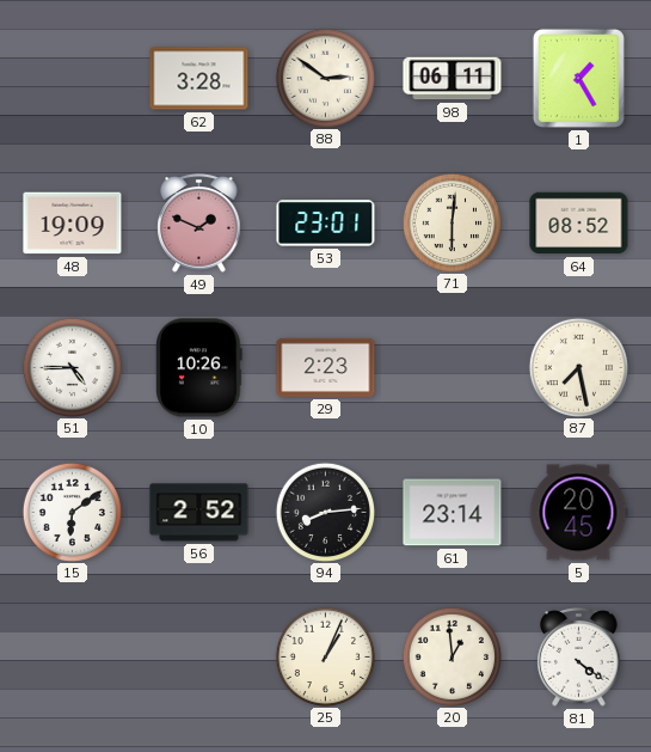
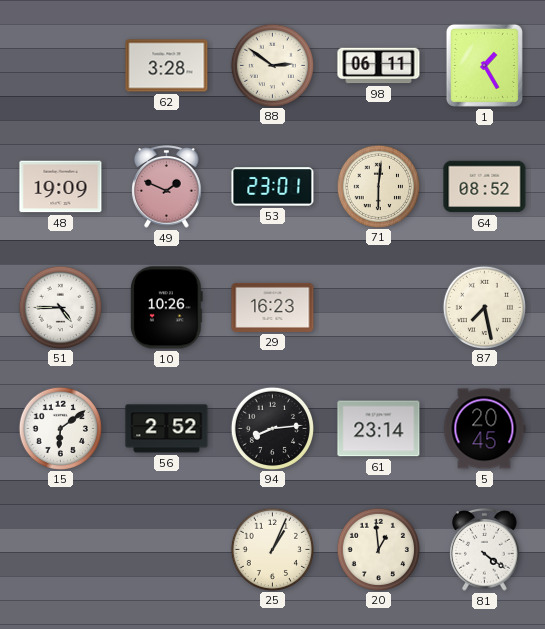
29: 2:23 -> 16:23
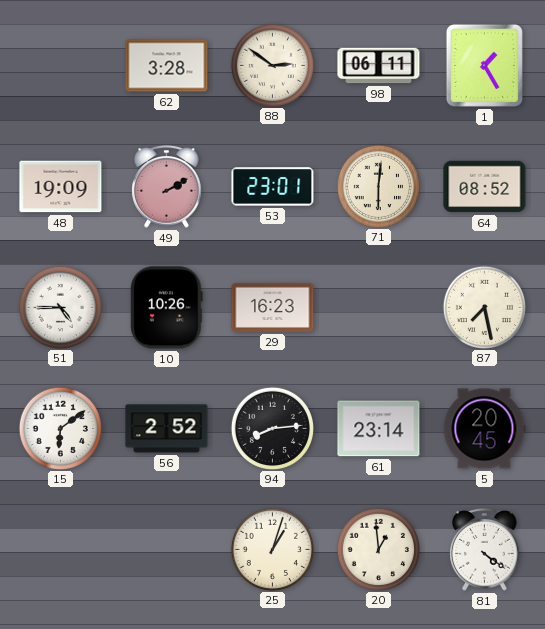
49: 1:49 -> 2:10
25: 1:04 -> 1:03
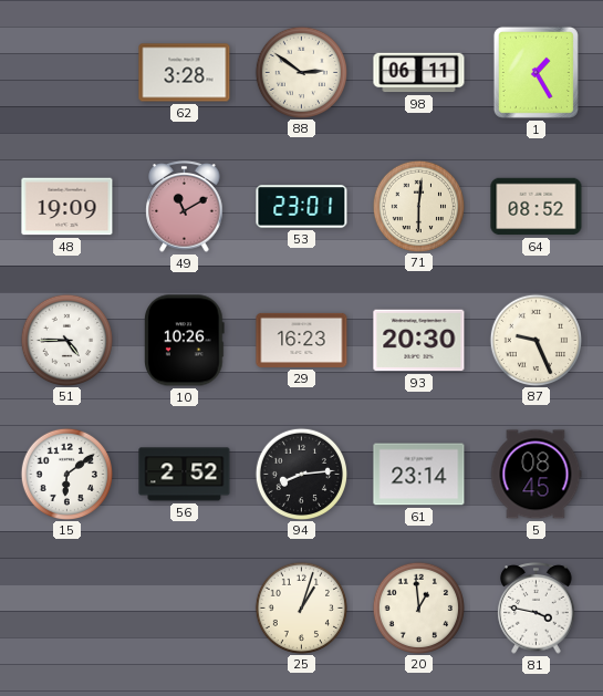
49: 2:10 -> 11:10
93: none -> 20:30
87: 7:28 -> 9:26
5: 20:45 -> 08:45
81: 4:21 -> 3:47
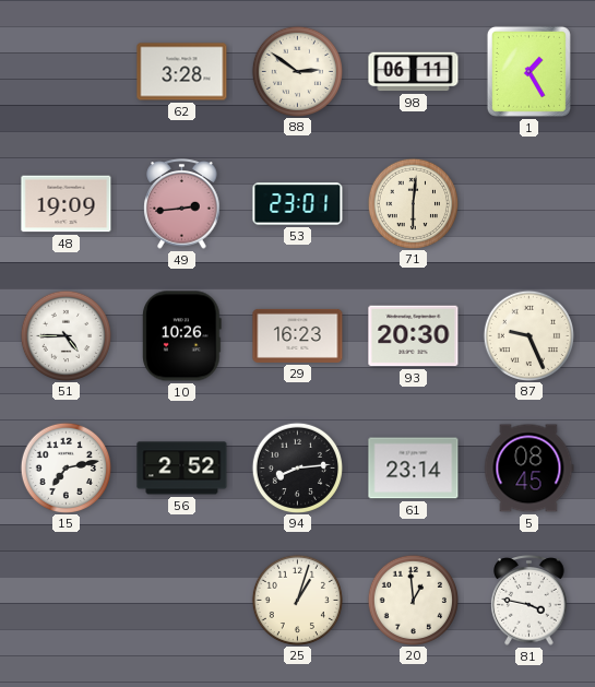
49: 11:10 -> 2:44
64: 08:52 -> none
15: 6:09 -> 7:13
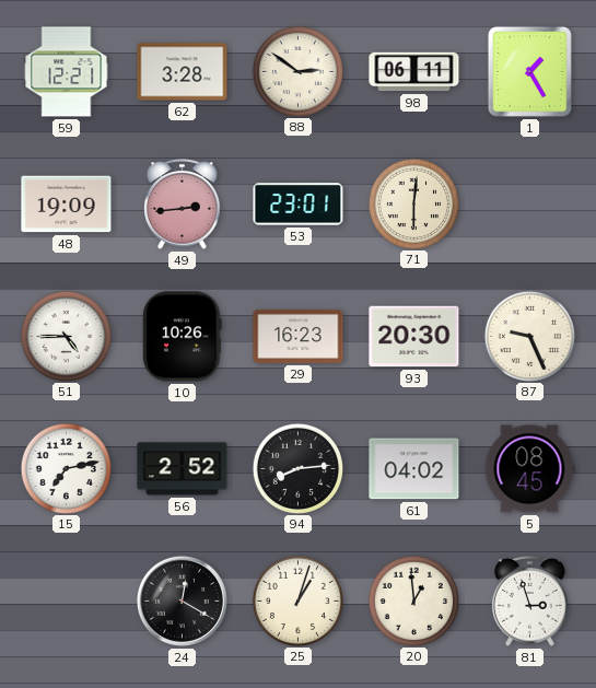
59: none -> 12:21
61: 23:14 -> 04:02
24: none -> 12:20
81: 3:47 -> 2:57
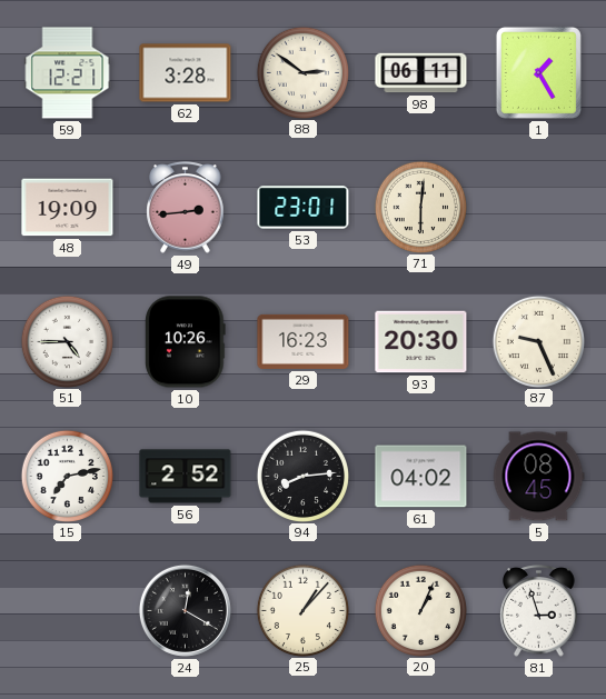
25: 1:03 -> 1:07
20: 12:59 -> 1:04
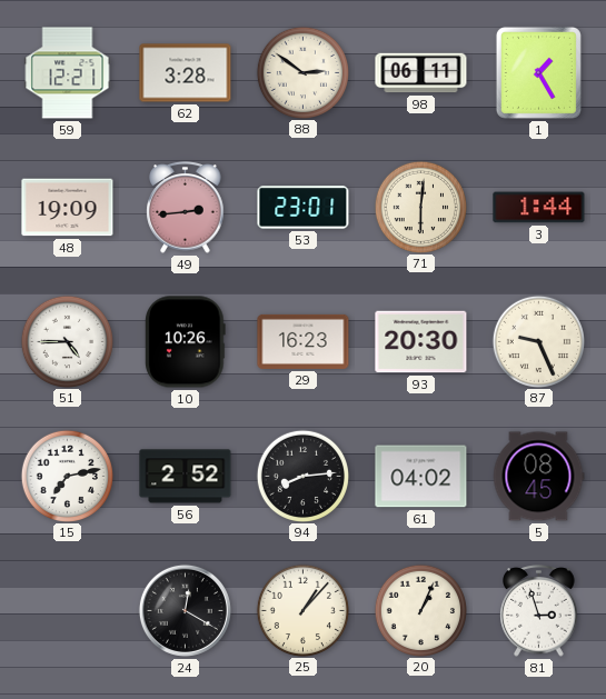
3: none -> 1:44
